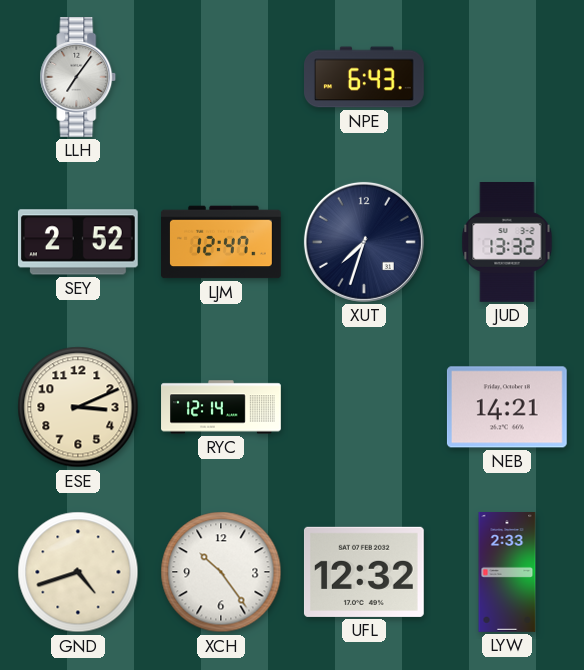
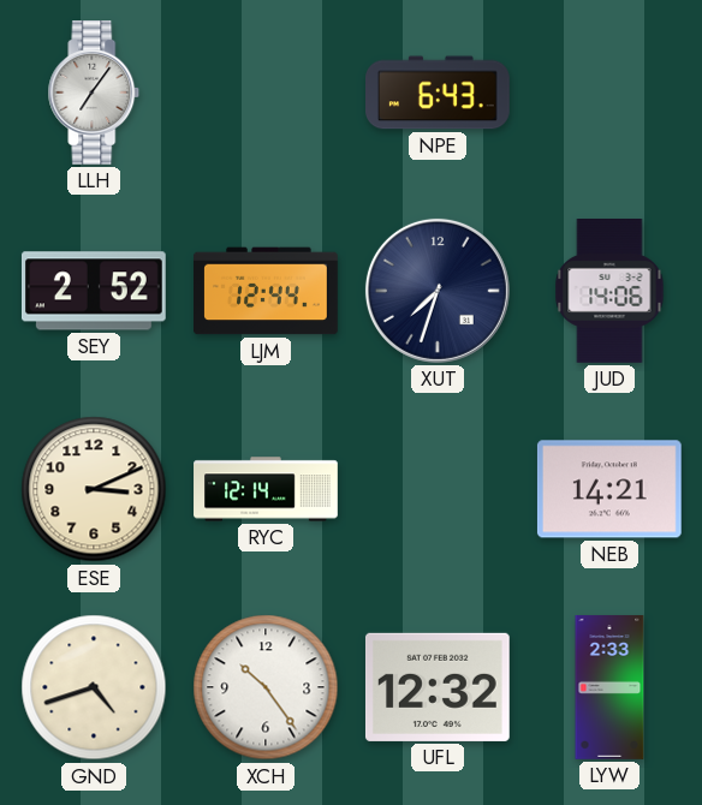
LJM: 12:47 -> 12:44
JUD: 13:32 -> 14:06
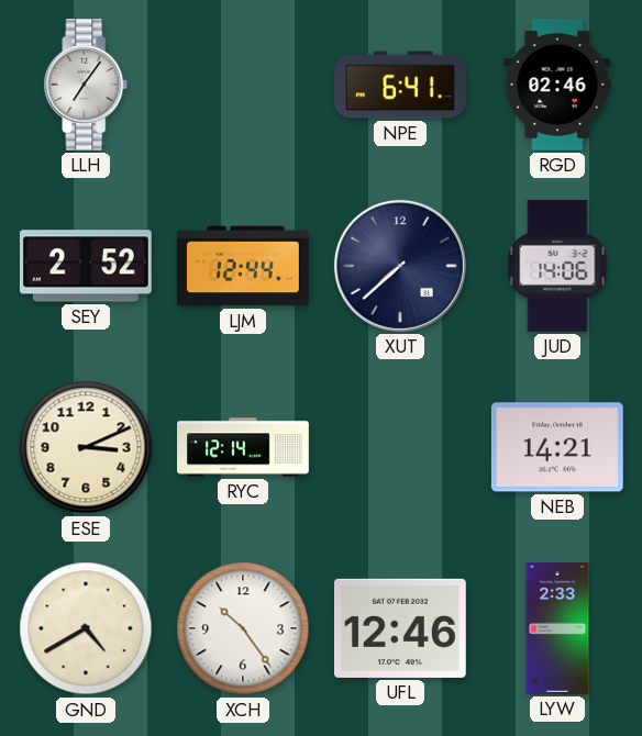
NPE: 6:43 -> 6:41
RGD: none -> 02:46
XUT: 7:33 -> 7:38
GND: 4:42 -> 4:40
UFL: 12:32 -> 12:46
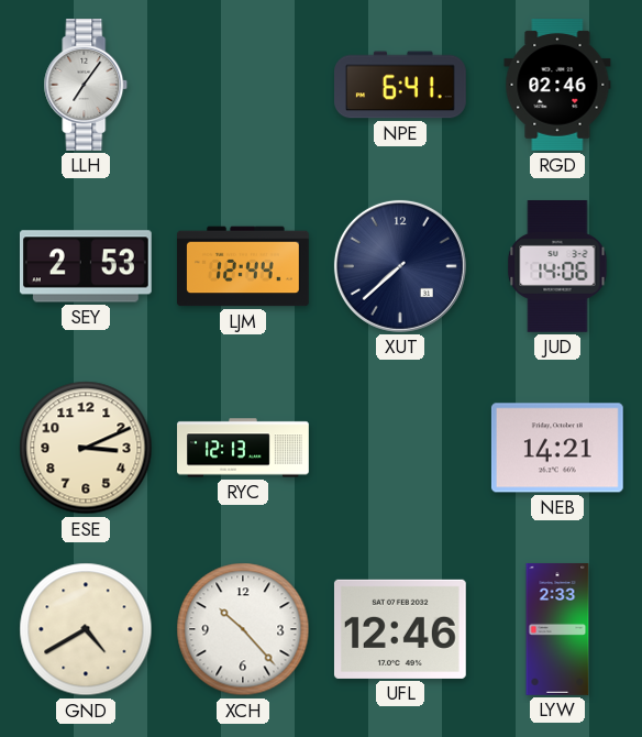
SEY: 2:52 -> 2:53
RYC: 12:14 -> 12:13
XCH: 10:24 -> 10:23
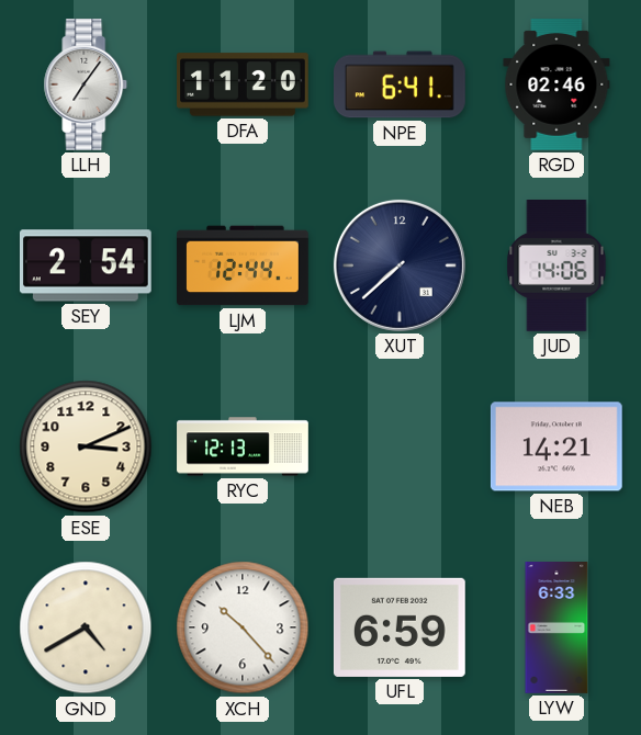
DFA: none -> 11:20
SEY: 2:53 -> 2:54
UFL: 12:46 -> 6:59
LYW: 2:33 -> 6:33
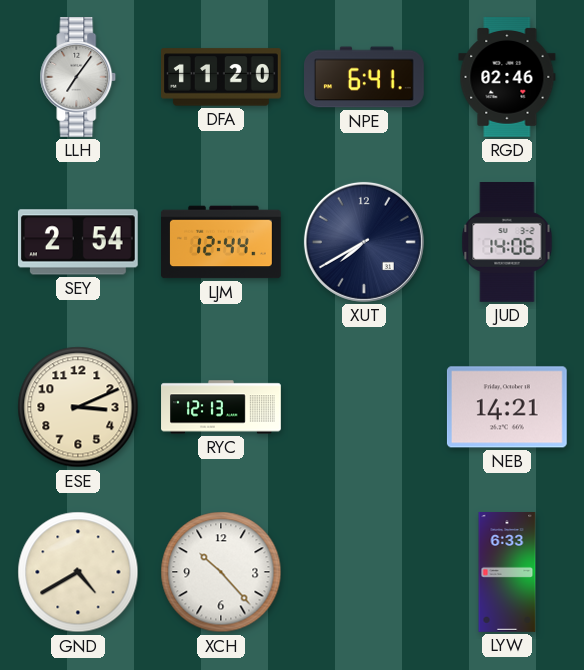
XUT: 7:38 -> 7:40
UFL: 6:59 -> none
